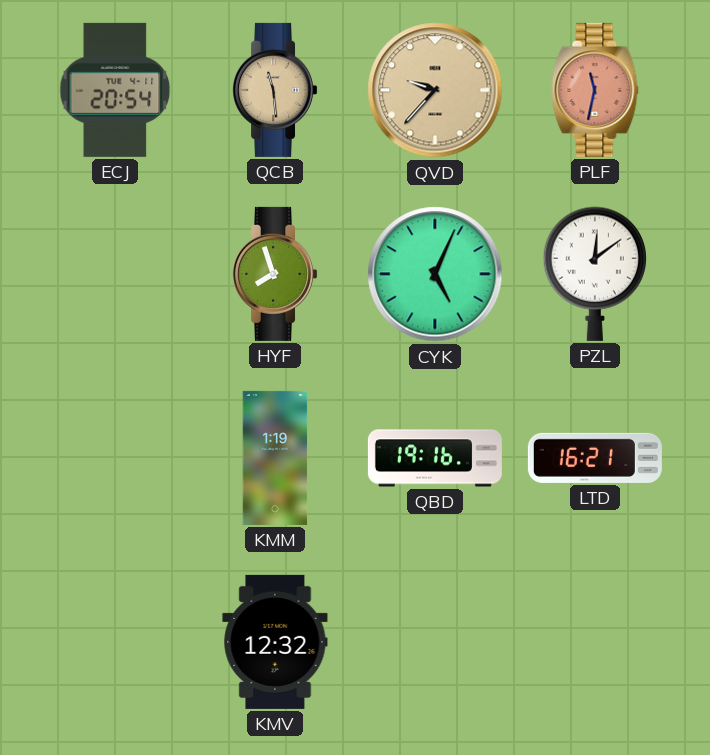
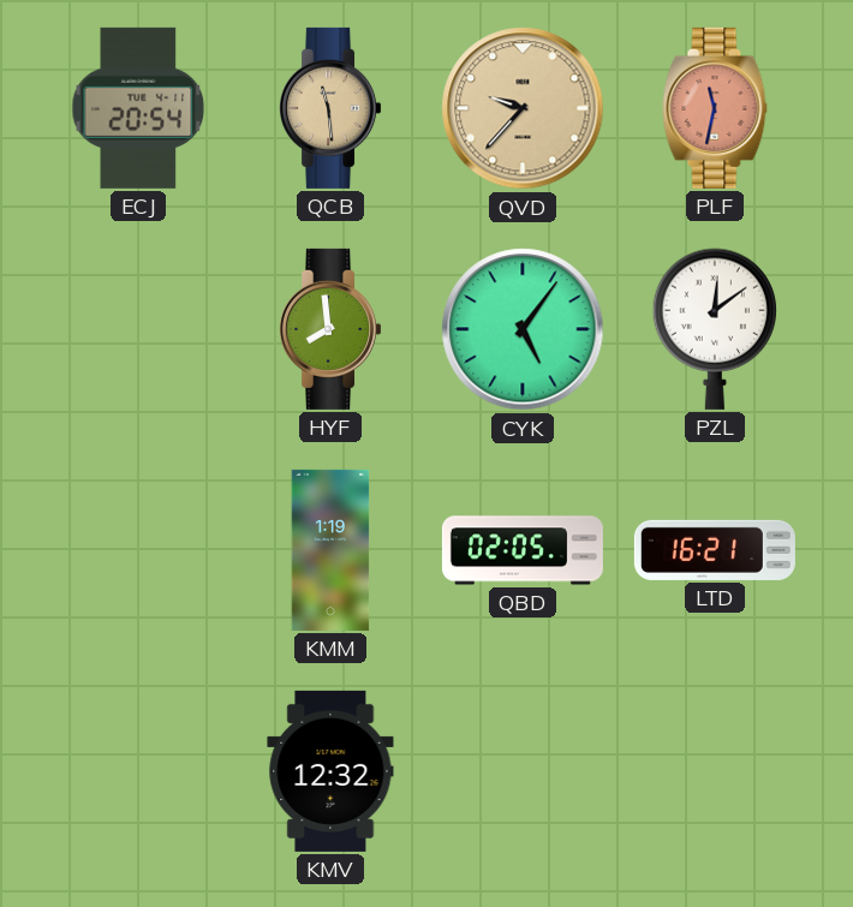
HYF: 7:57 -> 7:59
CYK: 5:04 -> 5:06
QBD: 19:16 -> 02:05
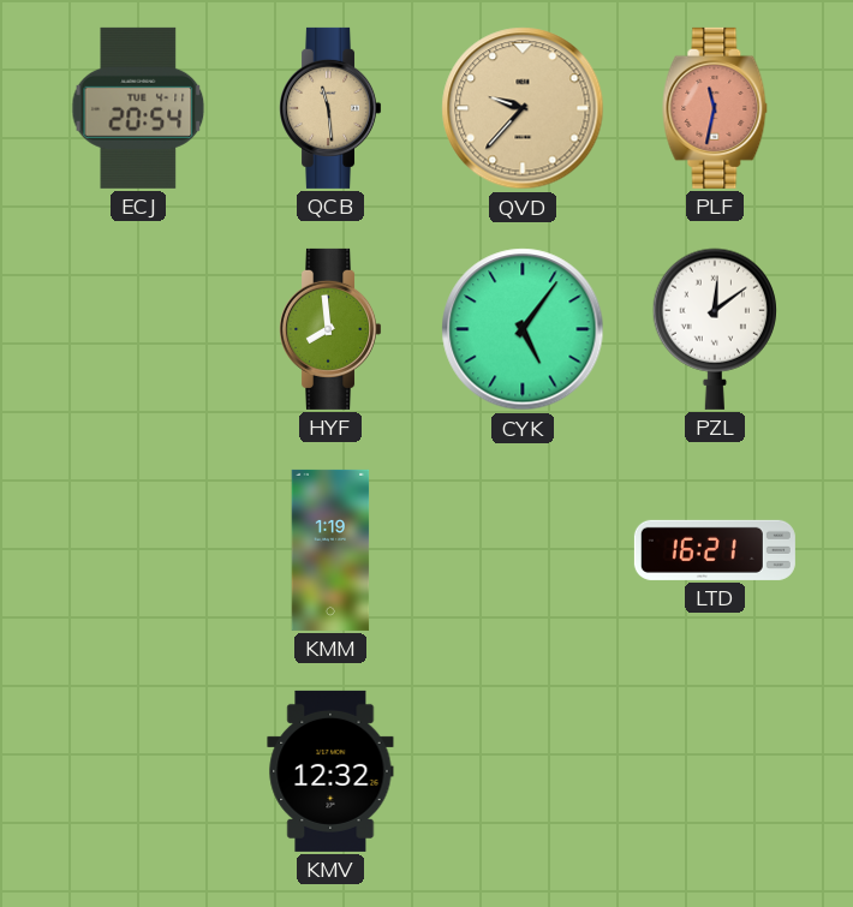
QBD: 02:05 -> none
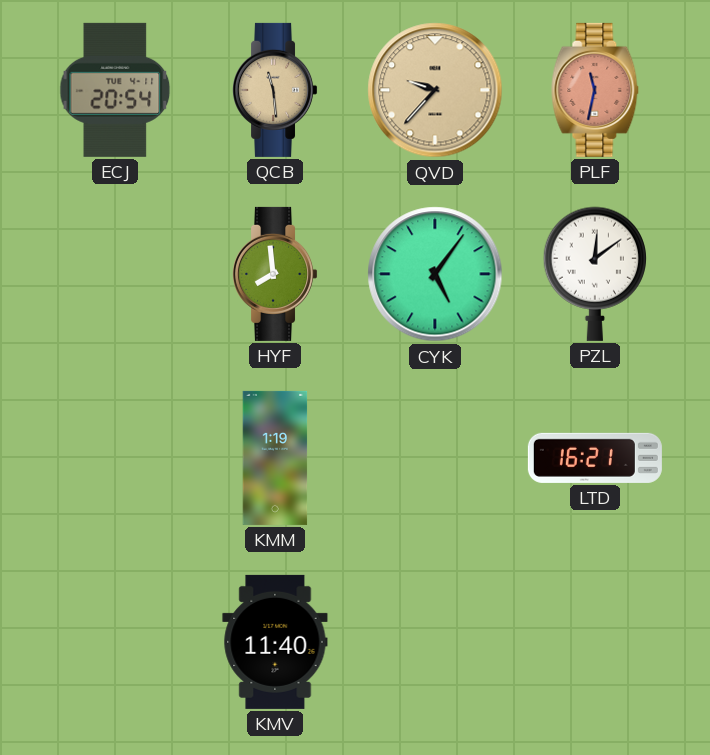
KMV: 12:32 -> 11:40
